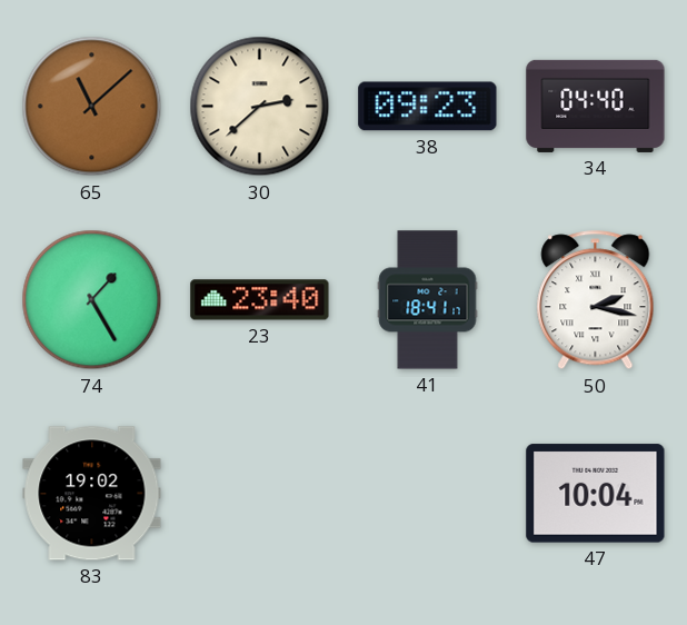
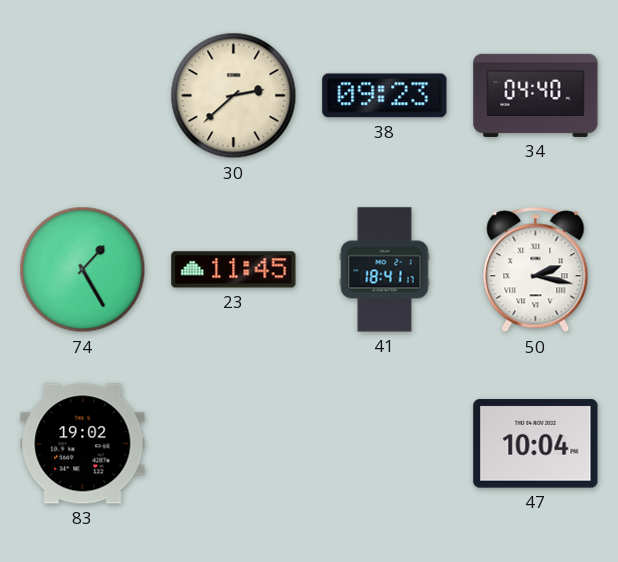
65: 11:08 -> none
23: 23:40 -> 11:45
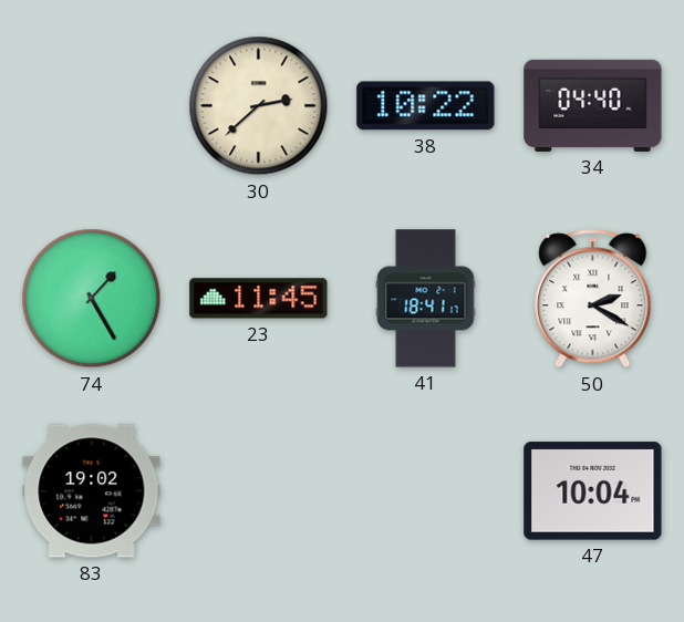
38: 09:23 -> 10:22
50: 2:17 -> 2:20
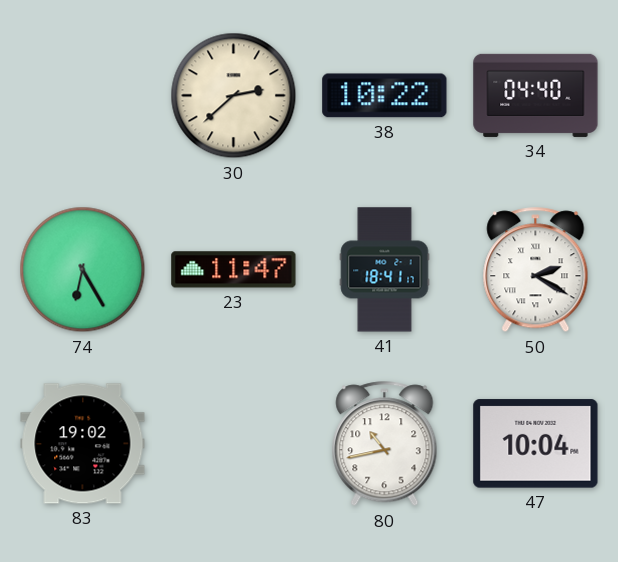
74: 1:25 -> 6:25
23: 11:45 -> 11:47
80: none -> 10:43
